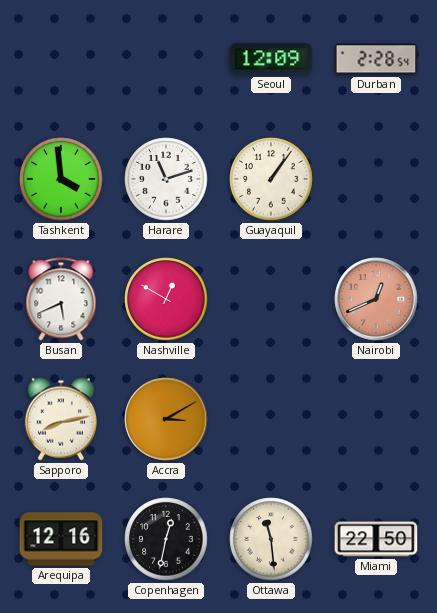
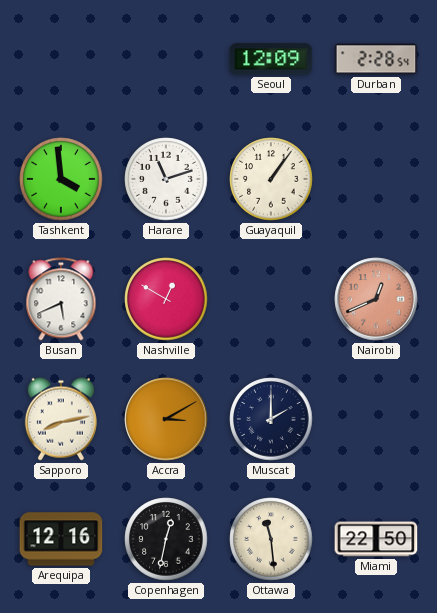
Muscat: none -> 2:00
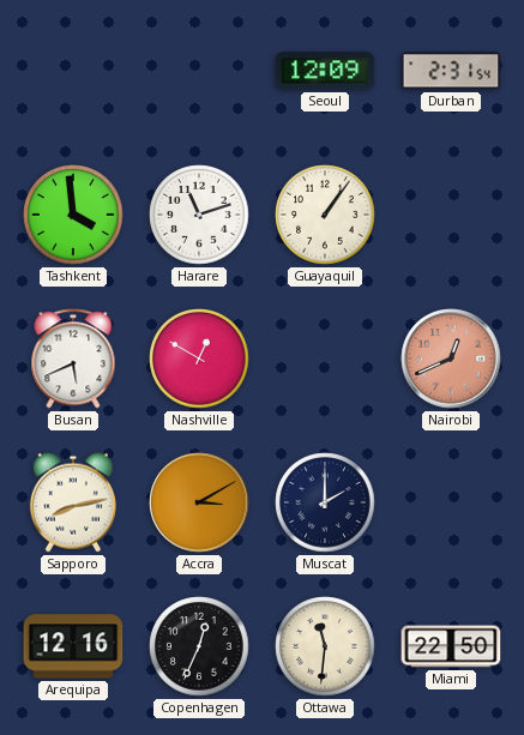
Durban: 2:28 -> 2:31
Copenhagen: 12:32 -> 12:34
Ottawa: 11:29 -> 11:31
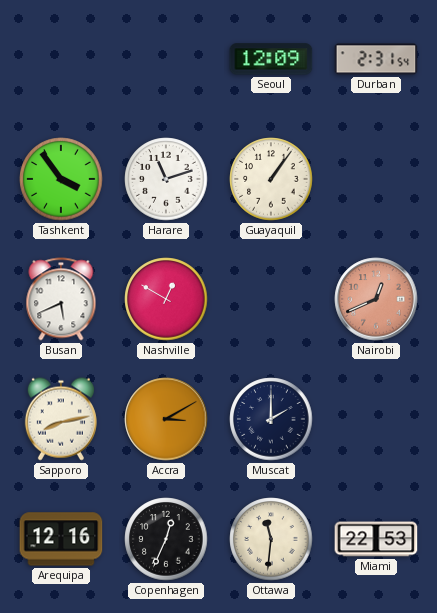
Tashkent: 3:59 -> 3:54
Miami: 22:50 -> 22:53
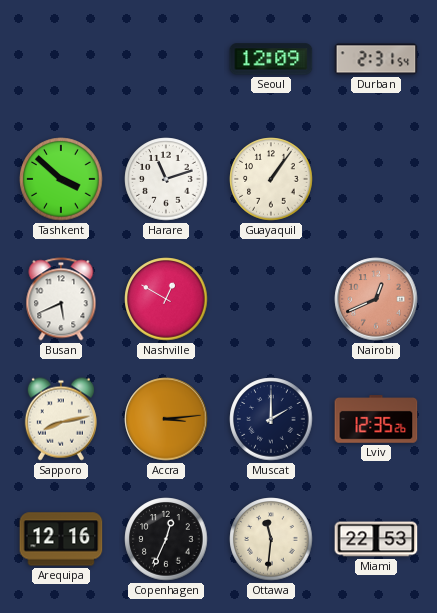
Tashkent: 3:54 -> 3:52
Accra: 3:10 -> 3:14
Lviv: none -> 12:35
